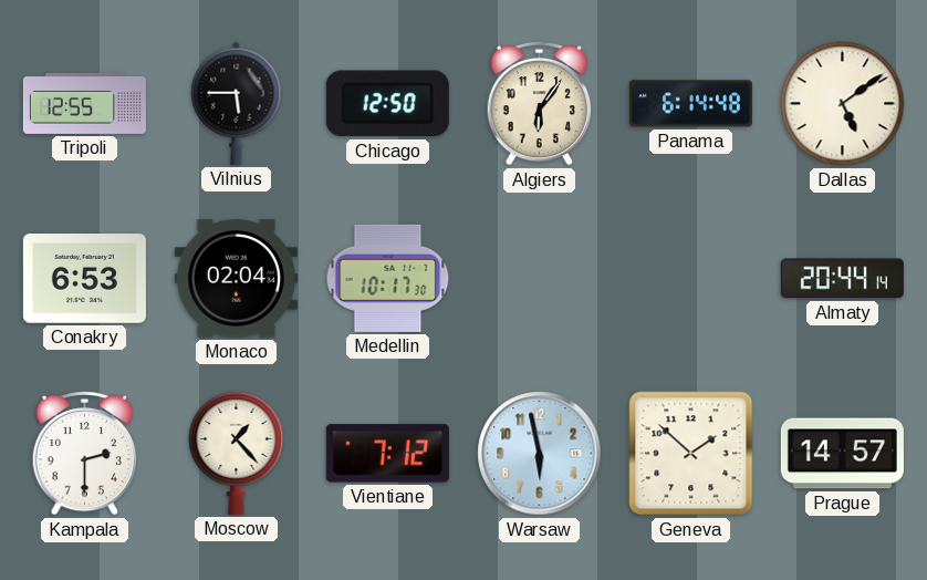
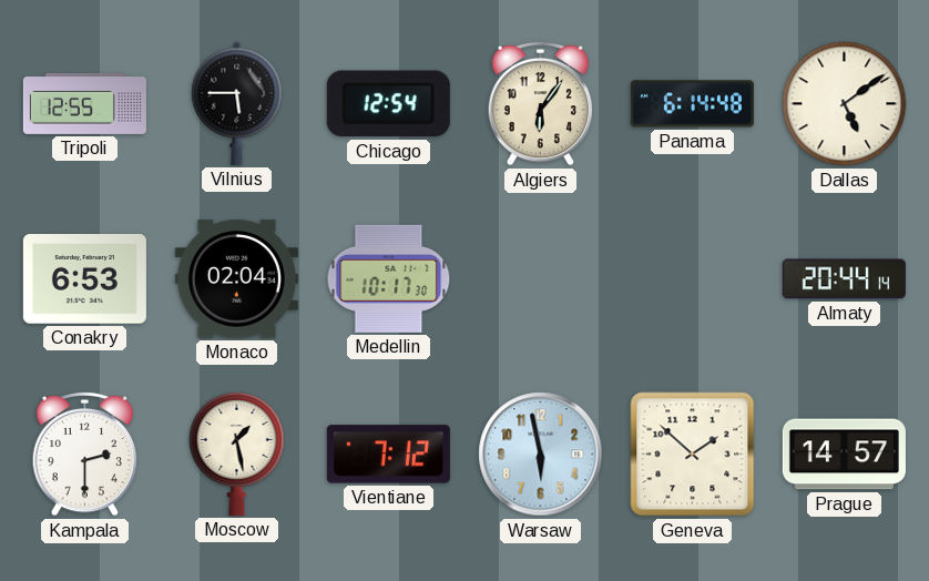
Chicago: 12:50 -> 12:54
Moscow: 1:23 -> 1:28
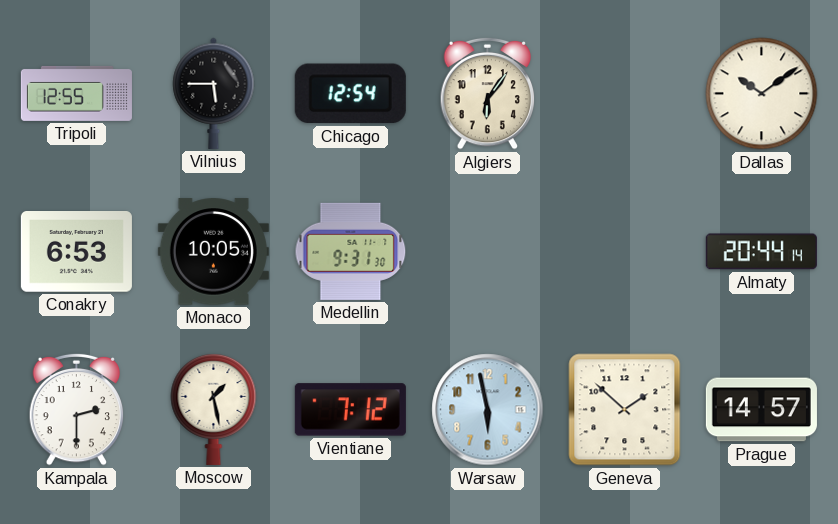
Panama: 6:14 -> none
Dallas: 5:09 -> 10:09
Monaco: 02:04 -> 10:05
Medellin: 10:17 -> 9:31
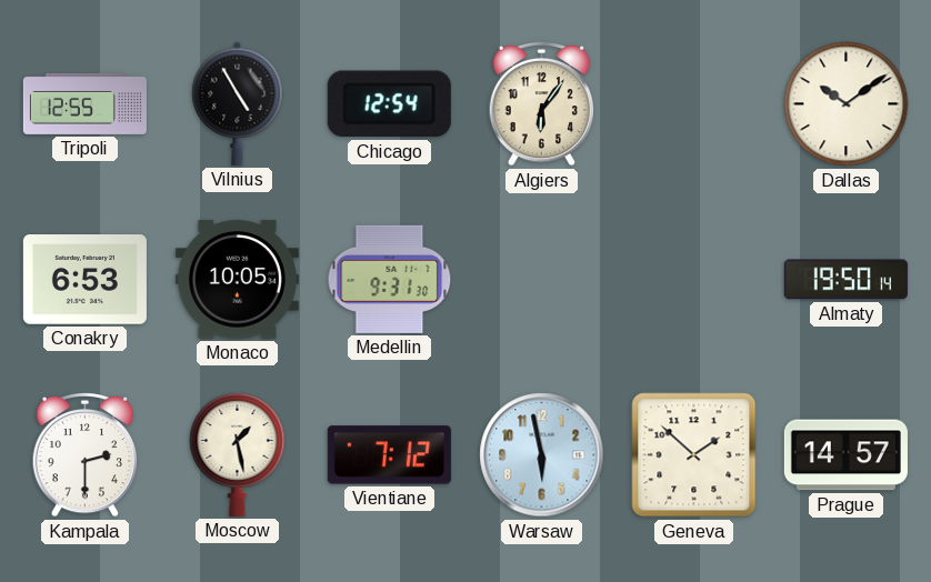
Vilnius: 5:45 -> 4:55
Almaty: 20:44 -> 19:50
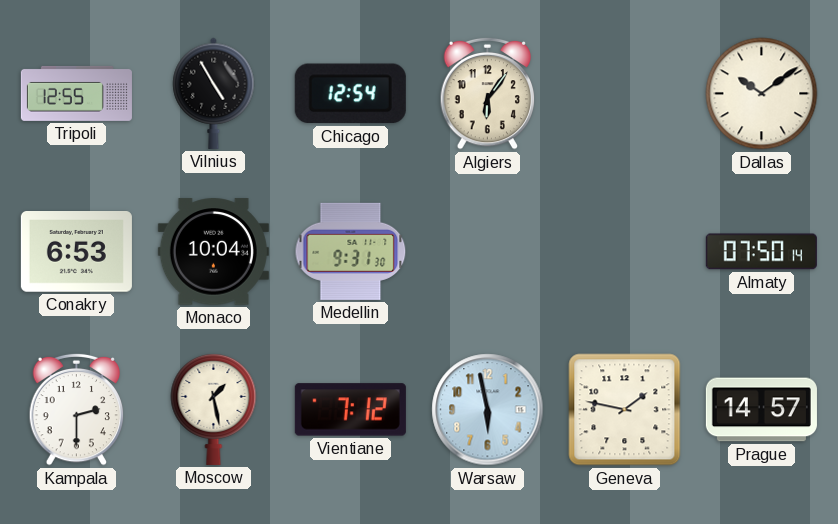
Monaco: 10:05 -> 10:04
Almaty: 19:50 -> 07:50
Geneva: 1:52 -> 1:47
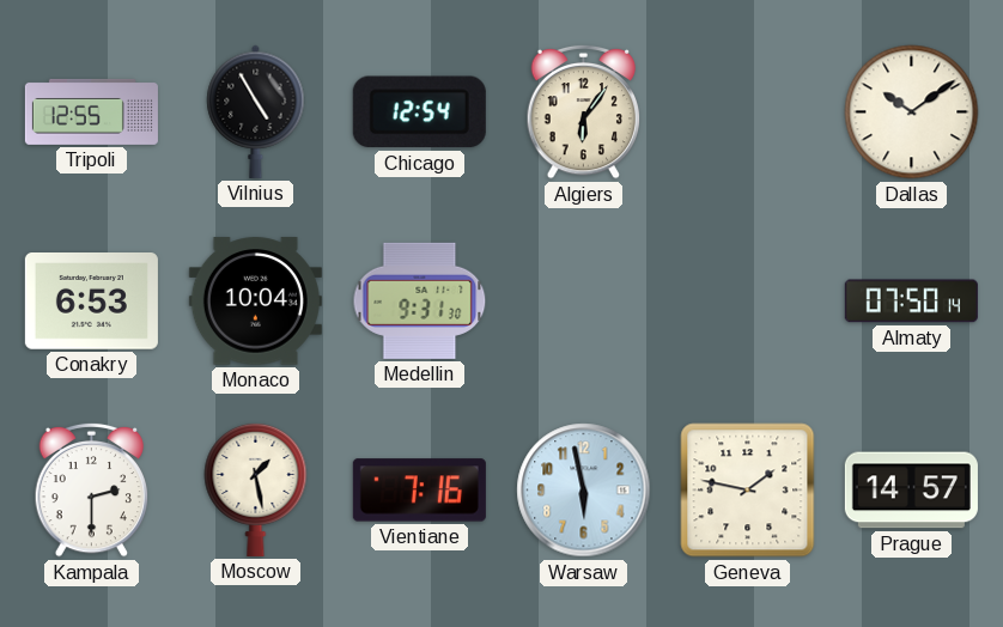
Vientiane: 7:12 -> 7:16
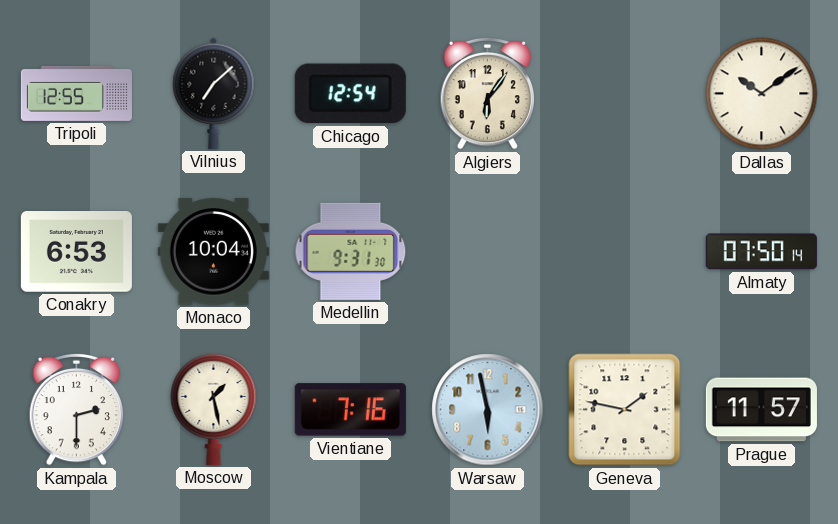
Vilnius: 4:55 -> 7:08
Prague: 14:57 -> 11:57
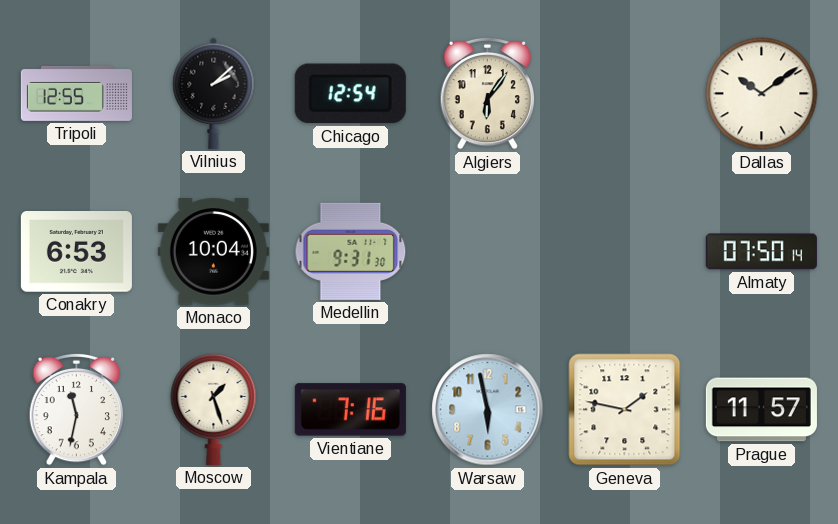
Vilnius: 7:08 -> 2:08
Kampala: 2:30 -> 11:32
Moscow: 1:28 -> 1:27
